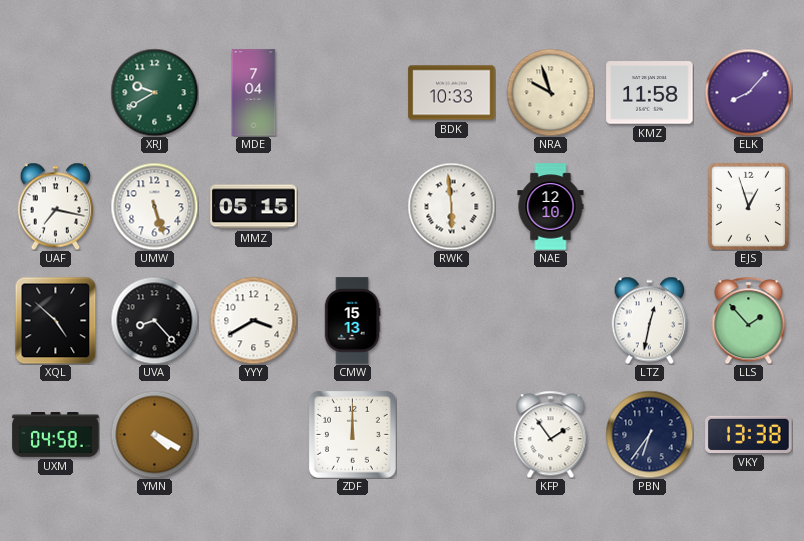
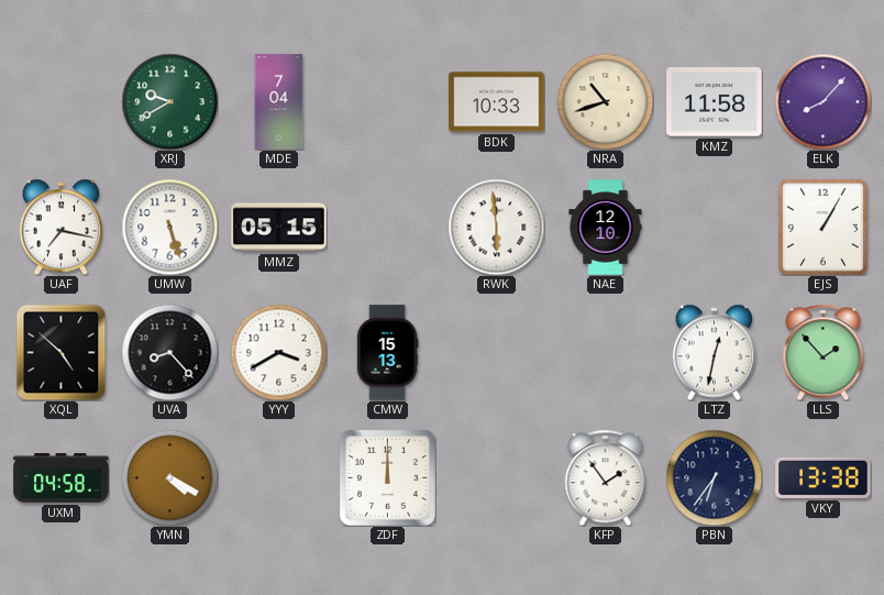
NRA: 9:57 -> 10:42
EJS: 12:57 -> 1:05
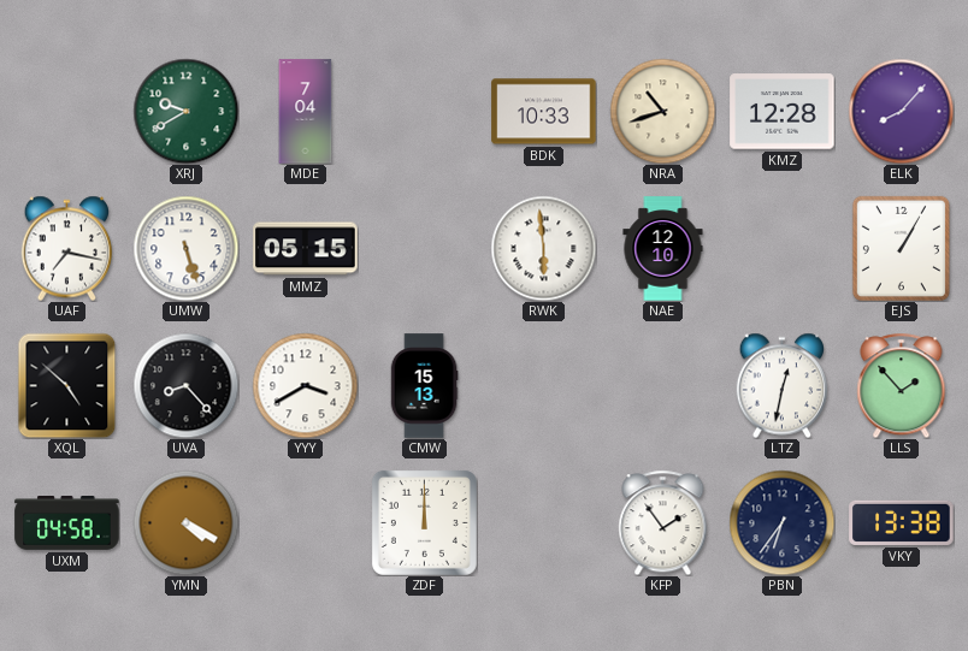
KMZ: 11:58 -> 12:28
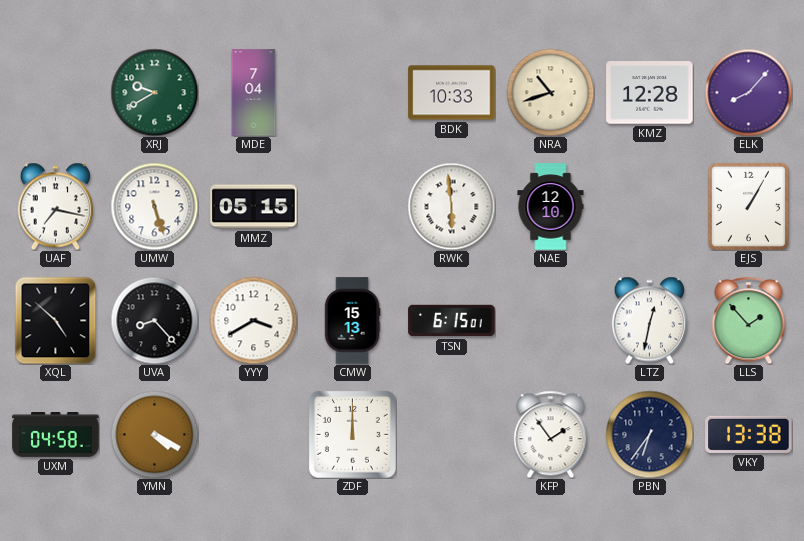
TSN: none -> 6:15
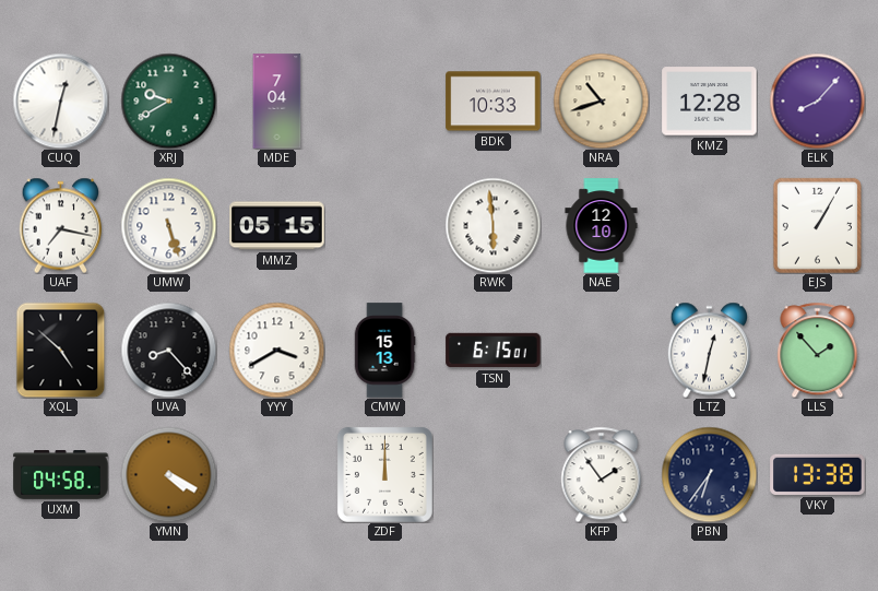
CUQ: none -> 12:32
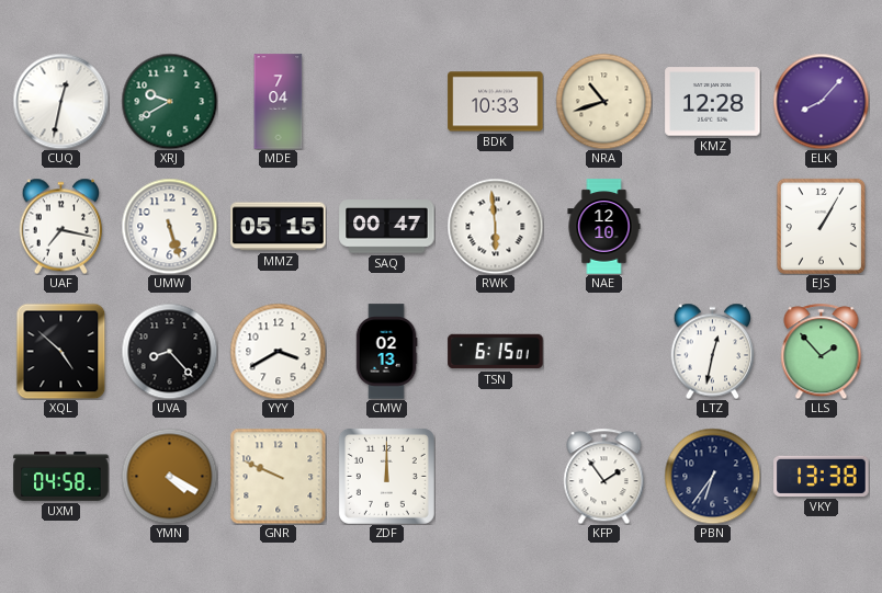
SAQ: none -> 00:47
CMW: 15:13 -> 02:13
GNR: none -> 9:49
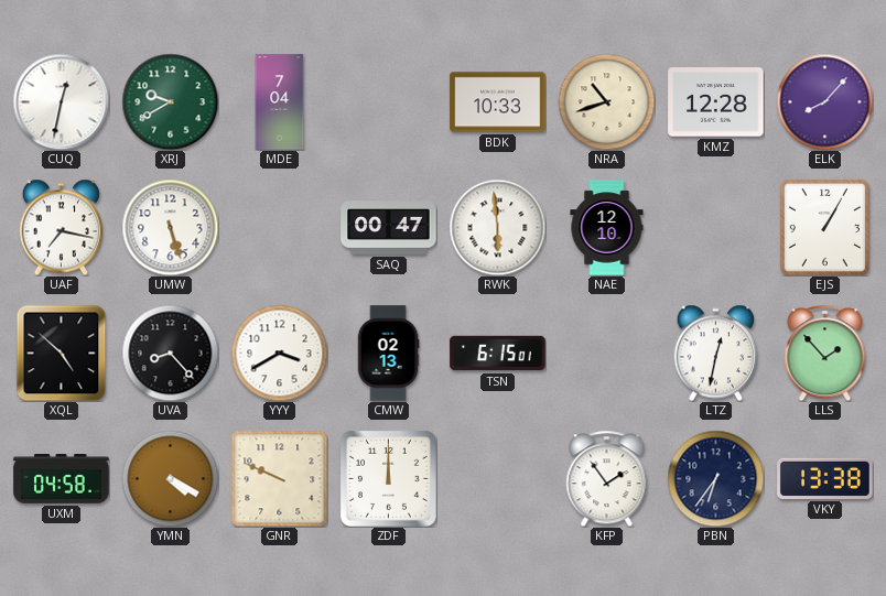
MMZ: 05:15 -> none
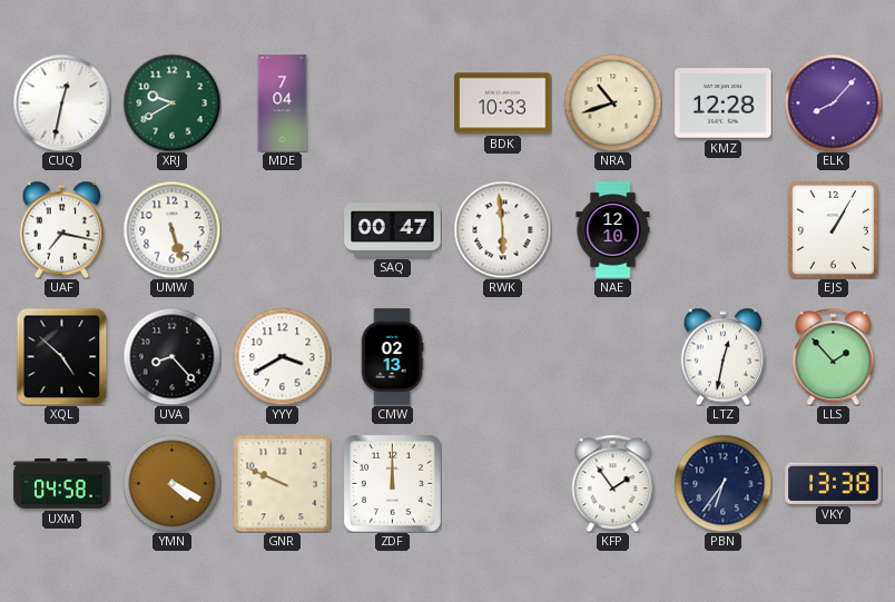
TSN: 6:15 -> none
